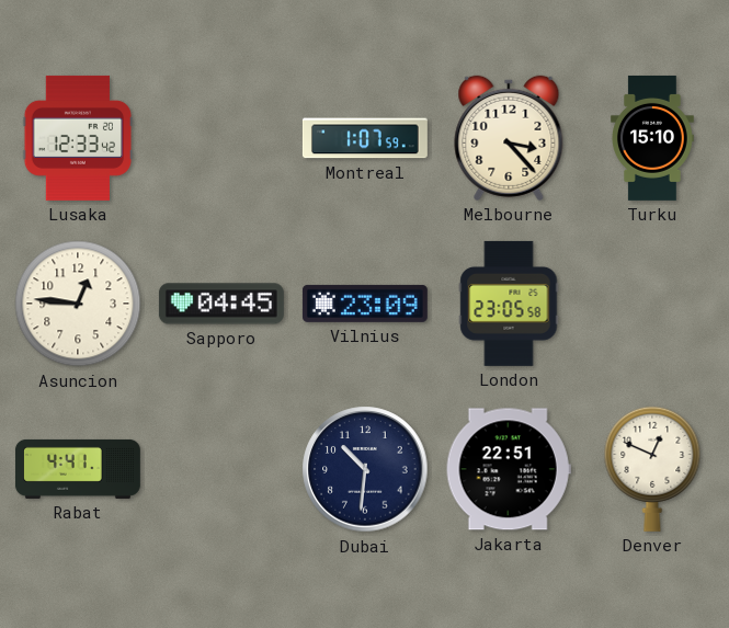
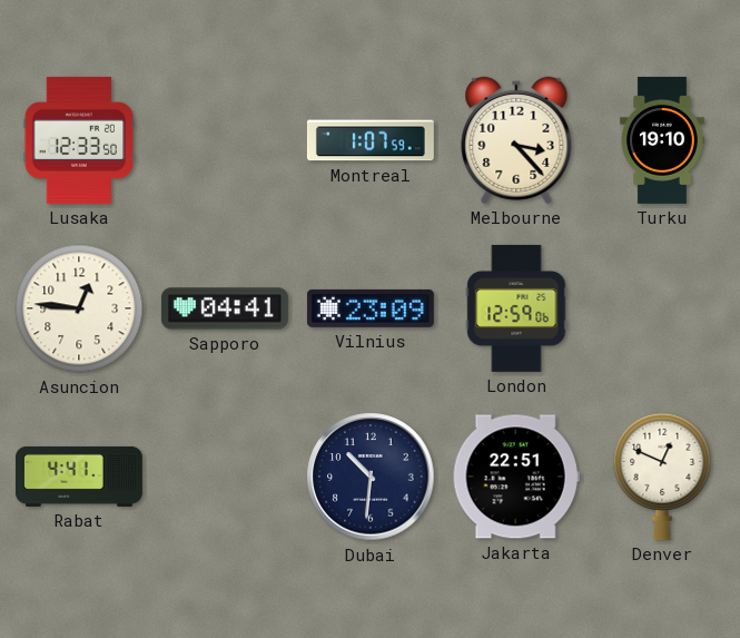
Lusaka: 12:33:42 -> 12:33:50
Turku: 15:10 -> 19:10
Sapporo: 04:45 -> 04:41
London: 23:05 -> 12:59
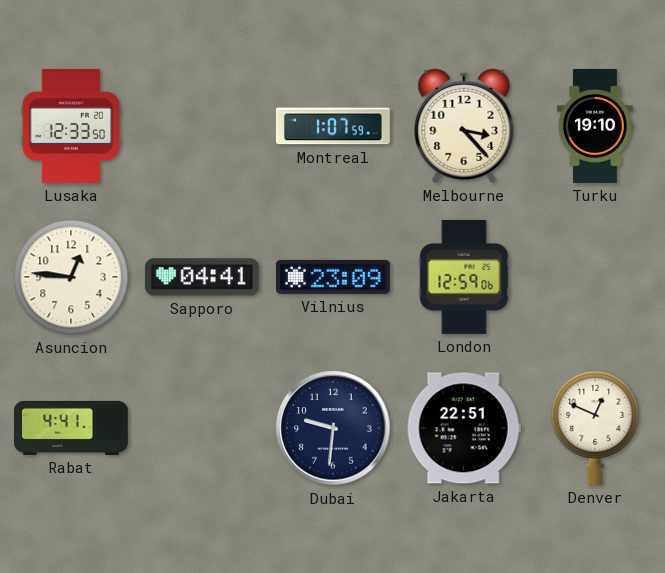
Dubai: 10:31 -> 9:31
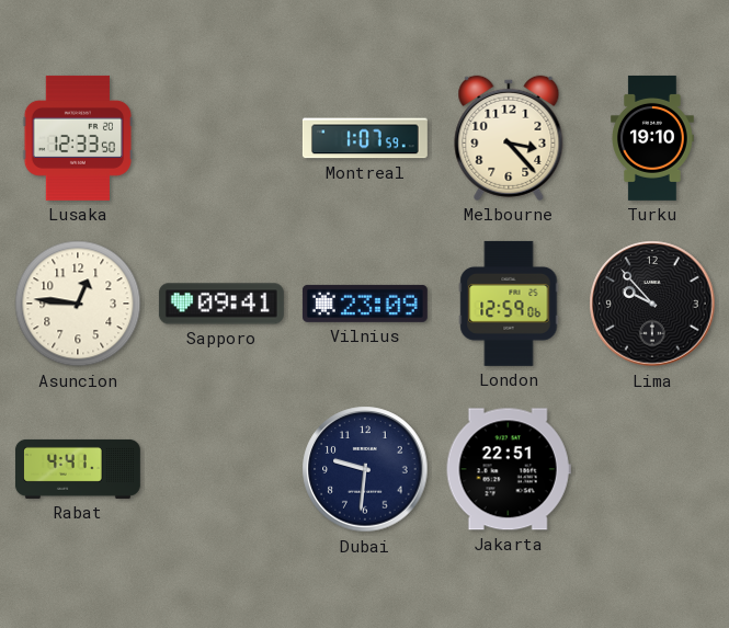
Sapporo: 04:41 -> 09:41
Lima: none -> 9:53
Denver: 12:49 -> none
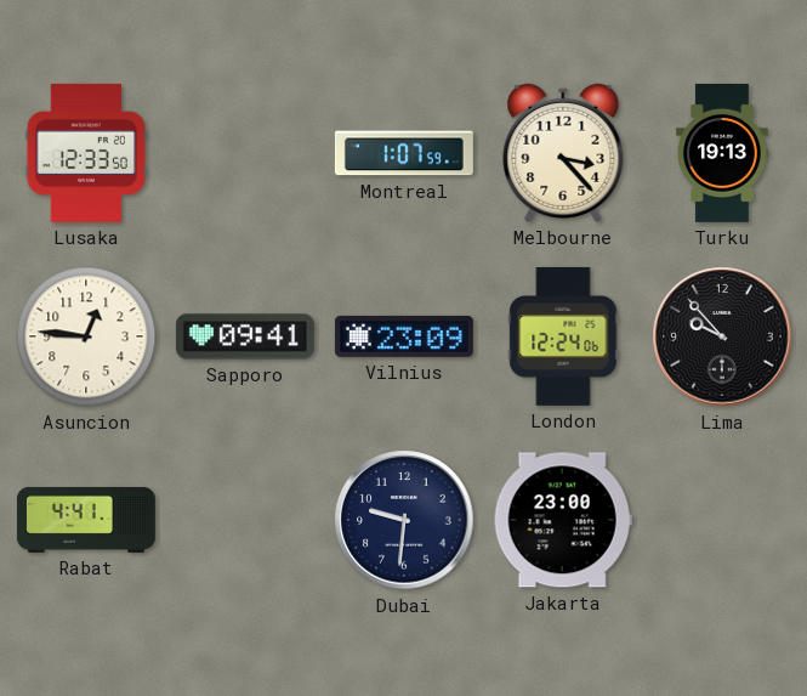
Turku: 19:10 -> 19:13
London: 12:59 -> 12:24
Jakarta: 22:51 -> 23:00
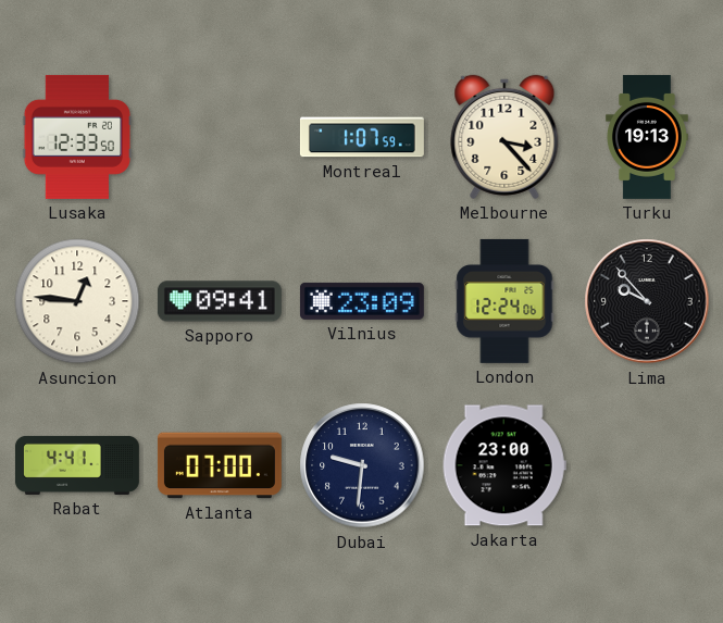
Atlanta: none -> 07:00
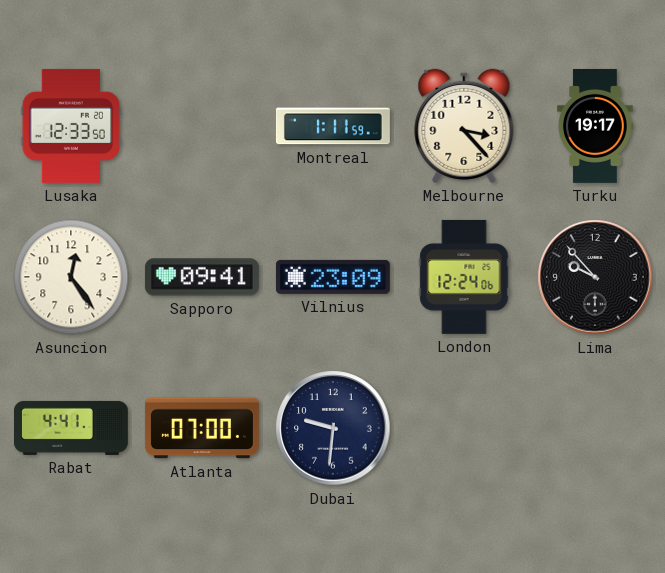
Montreal: 1:07 -> 1:11
Turku: 19:13 -> 19:17
Asuncion: 12:46 -> 12:24
Jakarta: 23:00 -> none
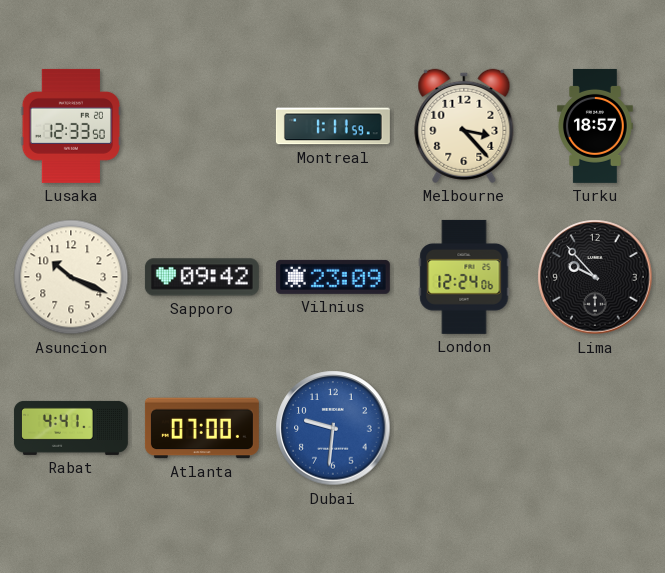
Turku: 19:17 -> 18:57
Asuncion: 12:24 -> 10:19
Sapporo: 09:41 -> 09:42
Dubai dial: navy -> blue
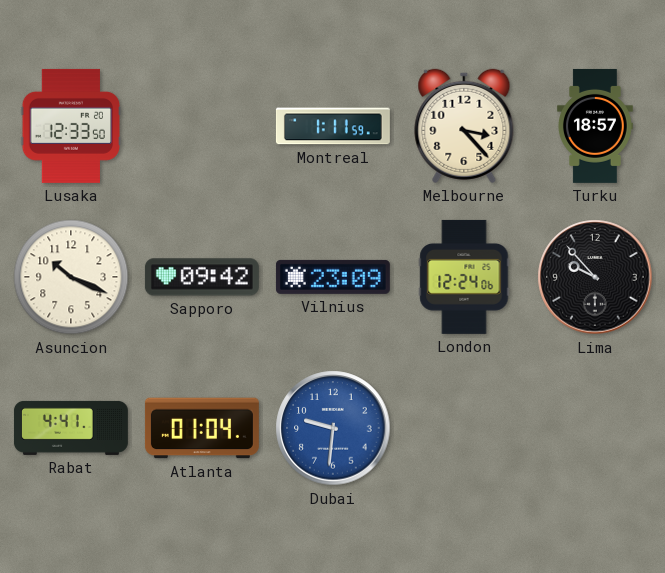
Atlanta: 07:00 -> 01:04
